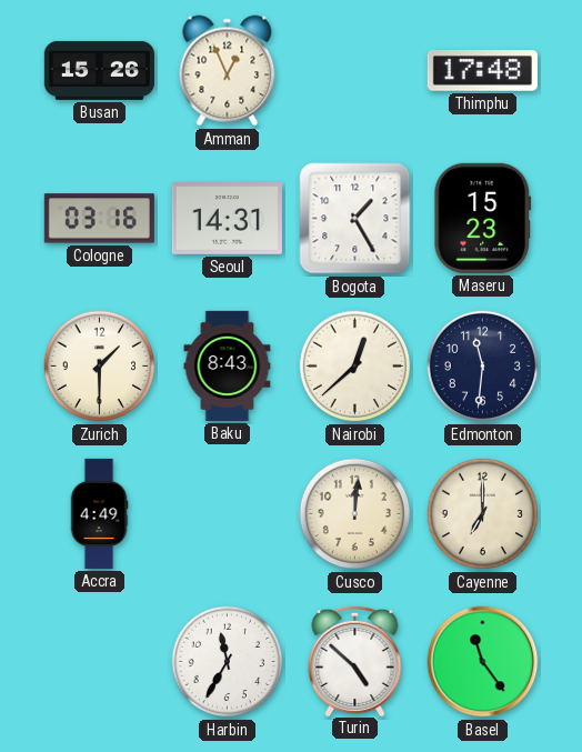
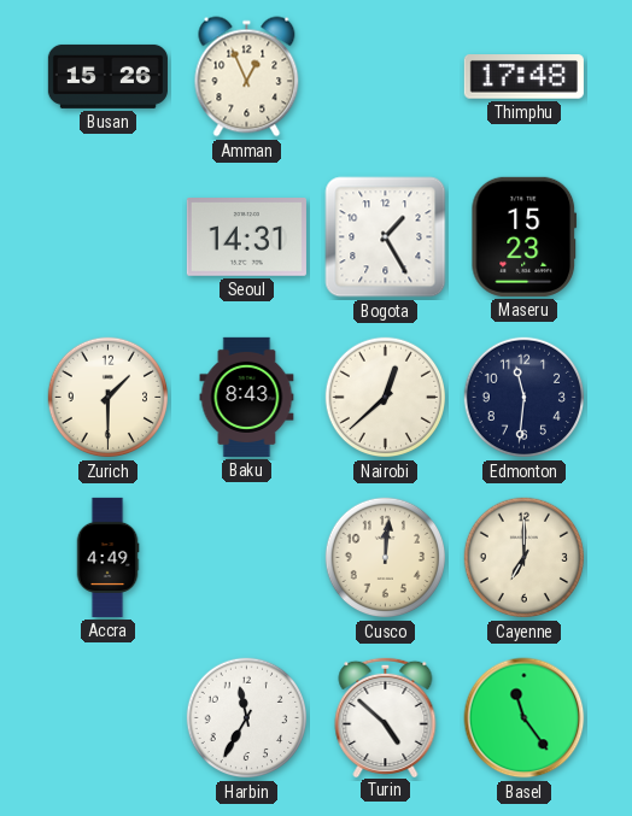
Cologne: 03:16 -> none
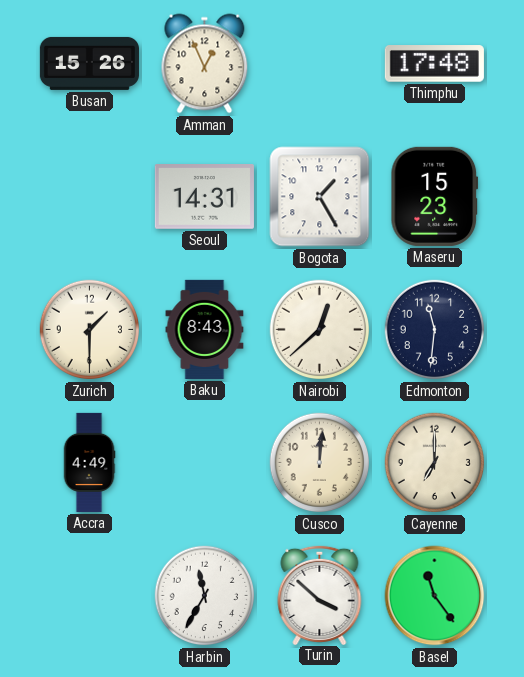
Turin: 4:52 -> 3:52
